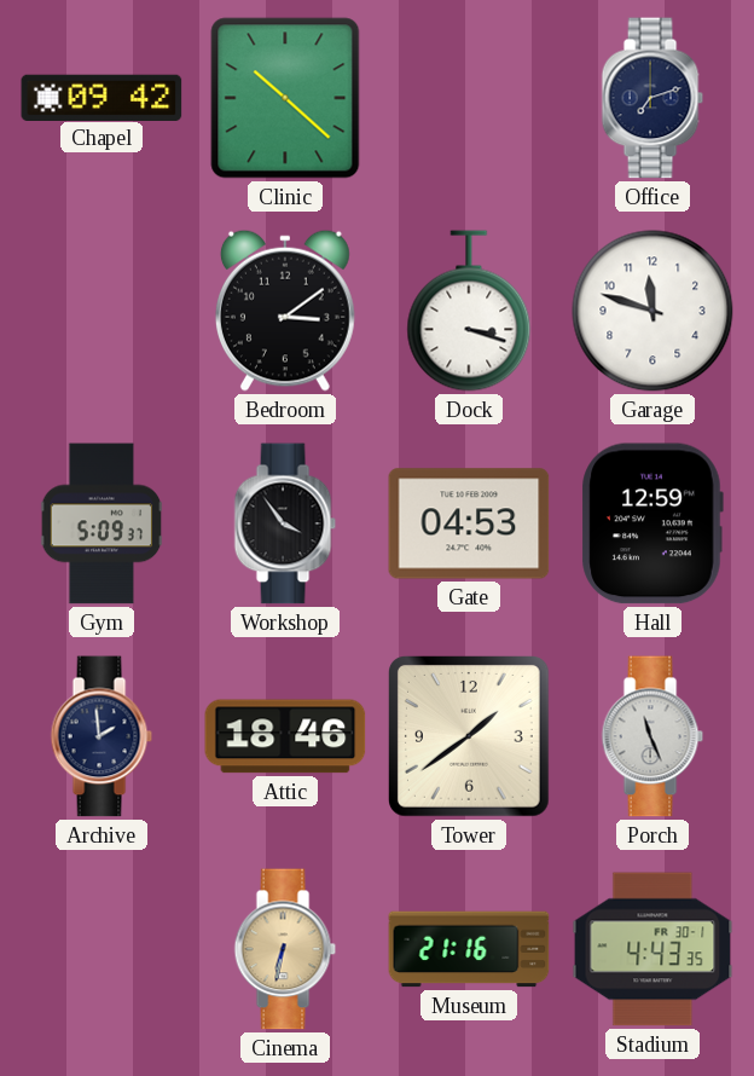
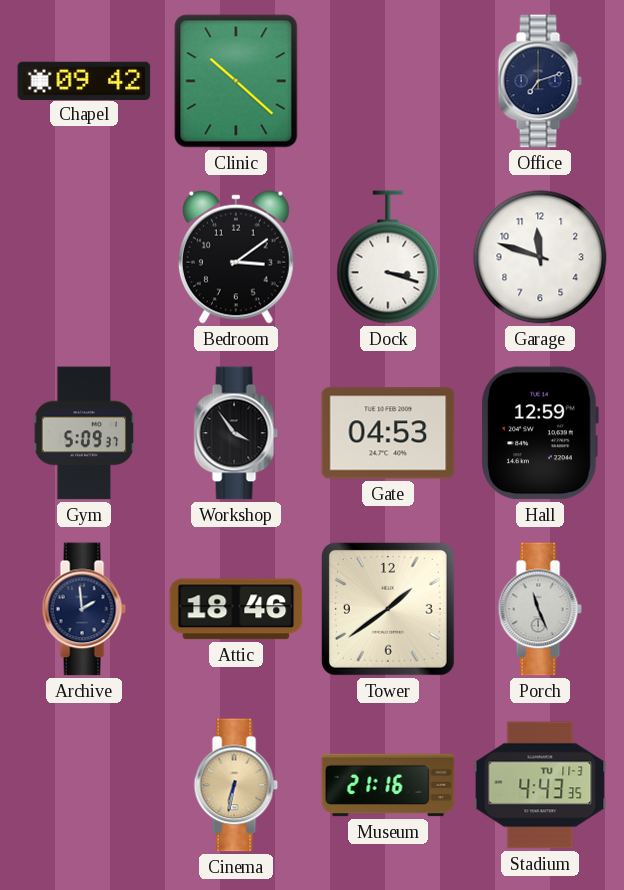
Stadium date: FR 30-1 -> TU 11-3
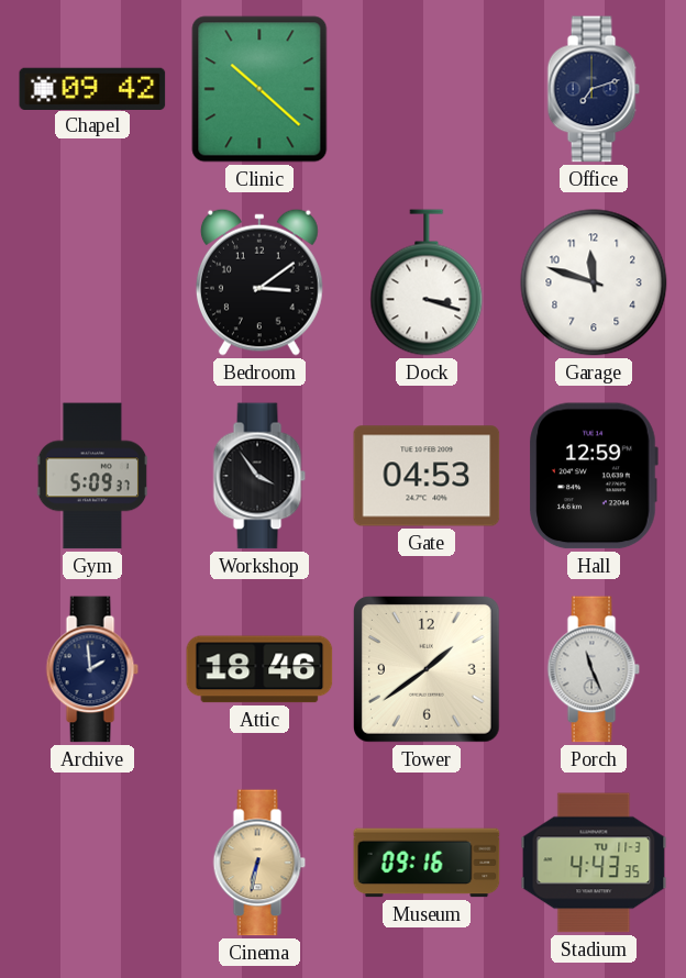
Museum: 21:16 -> 09:16
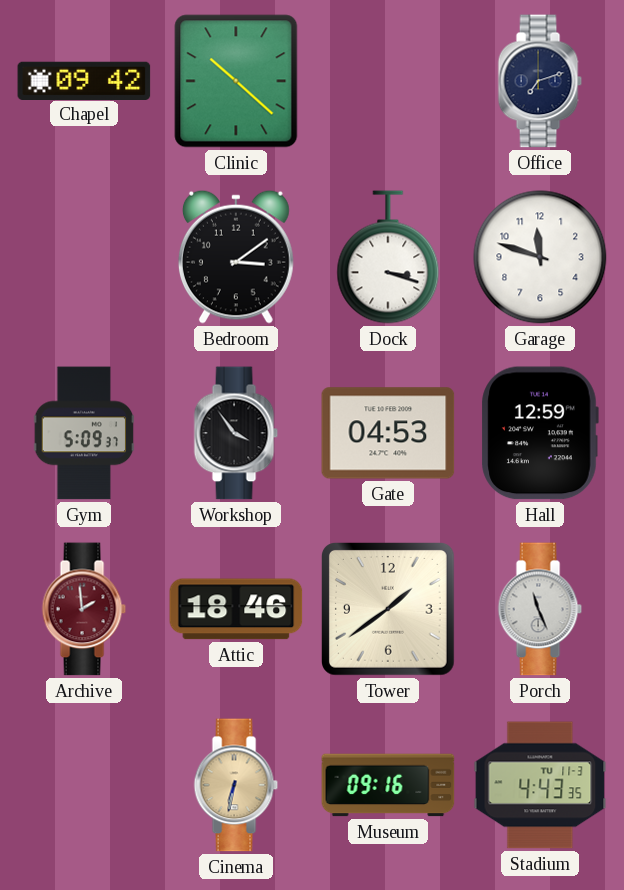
Archive dial: navy -> burgundy
